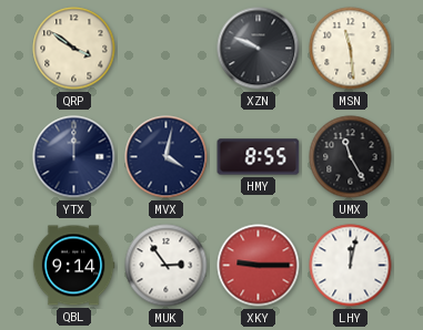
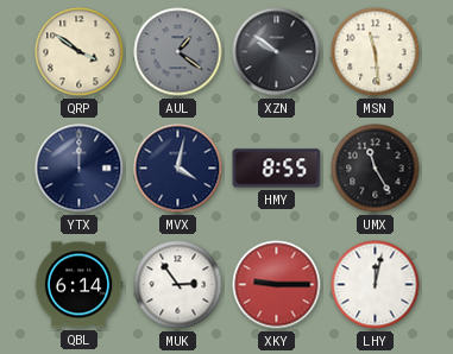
AUL: none -> 1:21
XZN: 9:49 -> 9:51
QBL: 9:14 -> 6:14
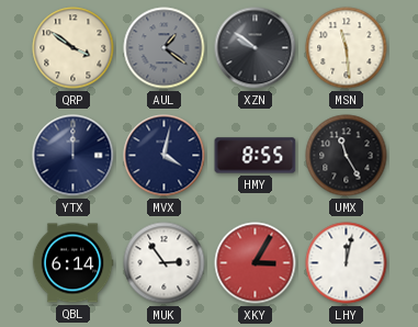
XKY: 9:15 -> 3:05
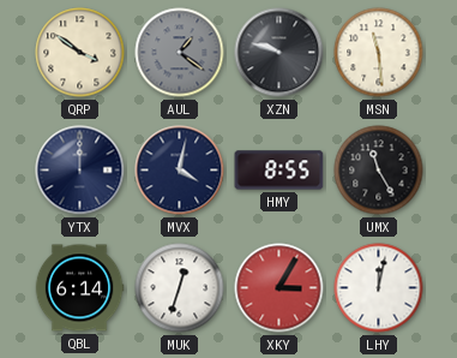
XZN: 9:51 -> 9:48
MUK: 2:54 -> 12:33
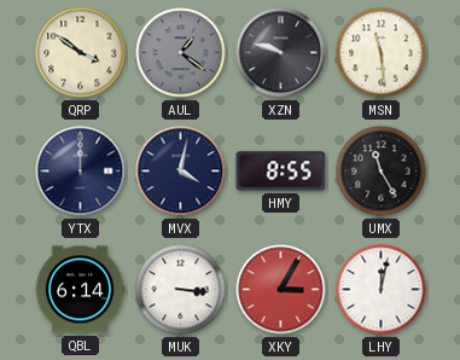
MUK: 12:33 -> 3:16
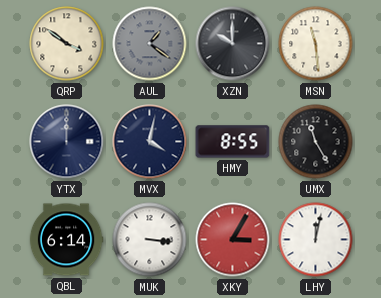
XZN: 9:48 -> 10:00
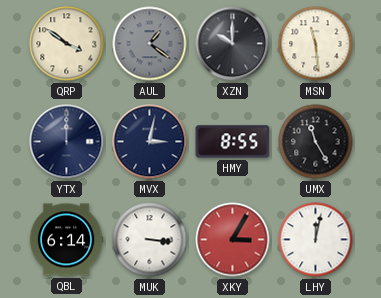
MVX: 4:02 -> 3:02
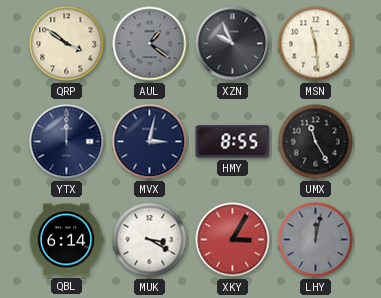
XZN: 10:00 -> 9:56
MUK: 3:16 -> 3:20
LHY dial: white -> grey
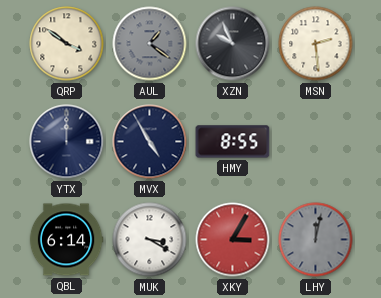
MSN: 11:29 -> 2:29
MVX: 3:02 -> 4:55
UMX: 11:25 -> none
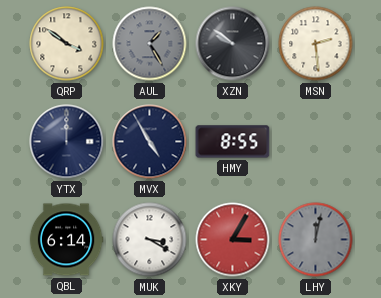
AUL: 1:21 -> 1:25
XZN: 9:56 -> 9:51
